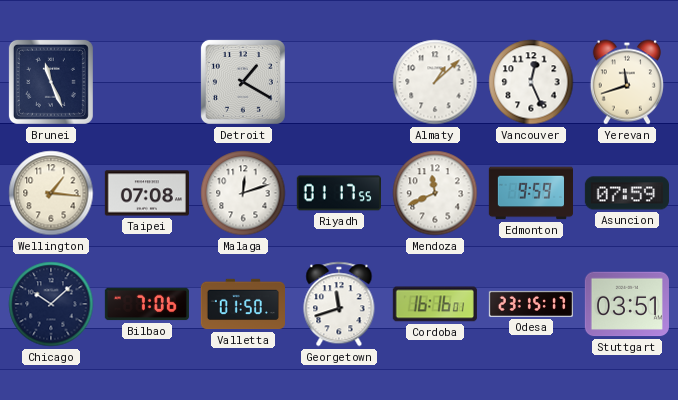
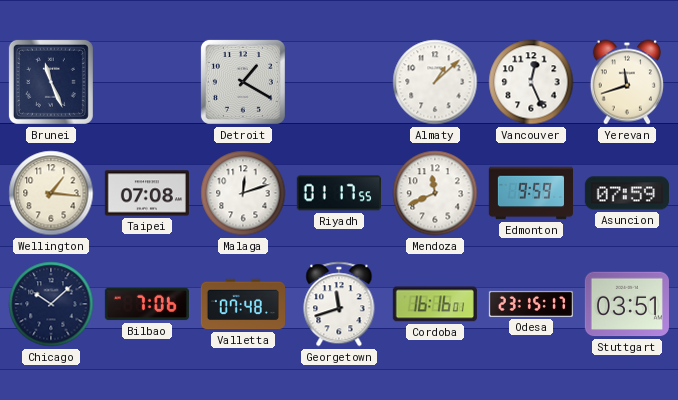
Valletta: 01:50 -> 07:48
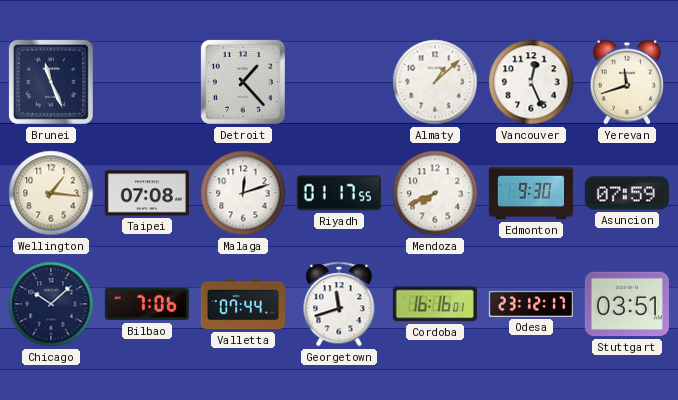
Detroit: 1:20 -> 1:23
Mendoza: 11:41 -> 7:41
Edmonton: 9:59 -> 9:30
Valletta: 07:48 -> 07:44
Odesa: 23:15 -> 23:12
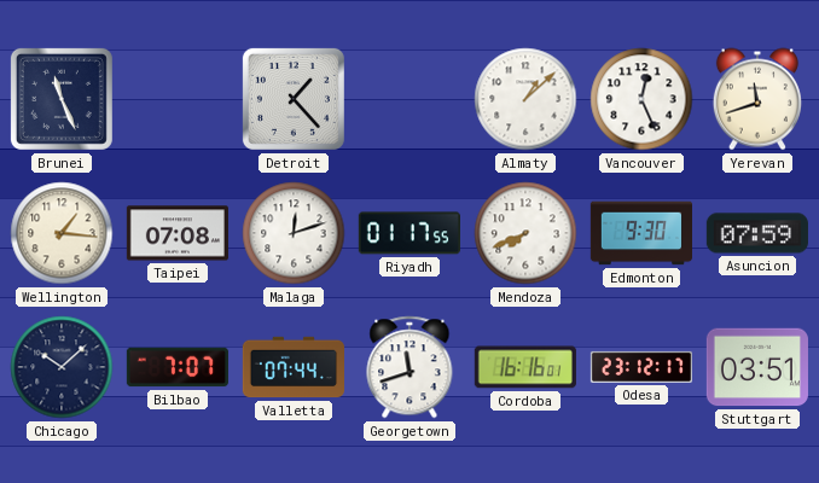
Bilbao: 7:06 -> 7:07
